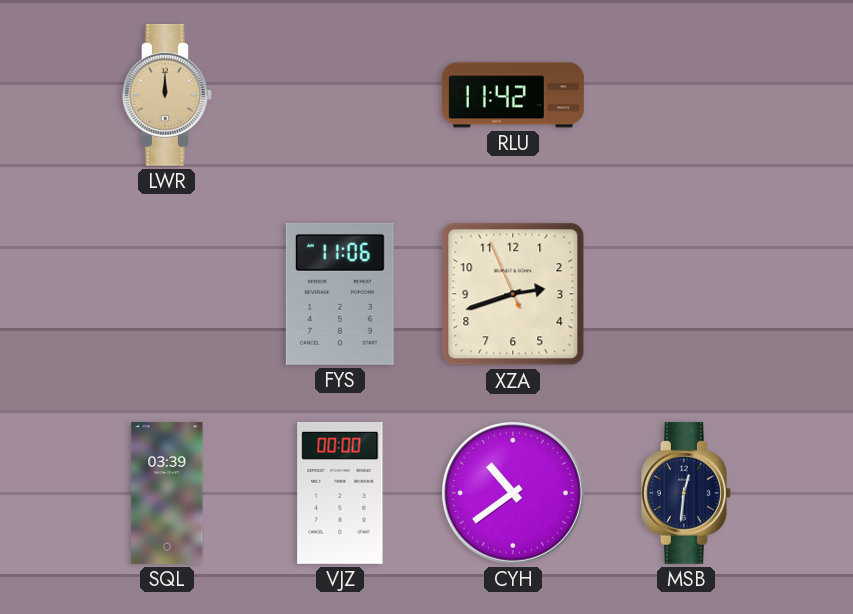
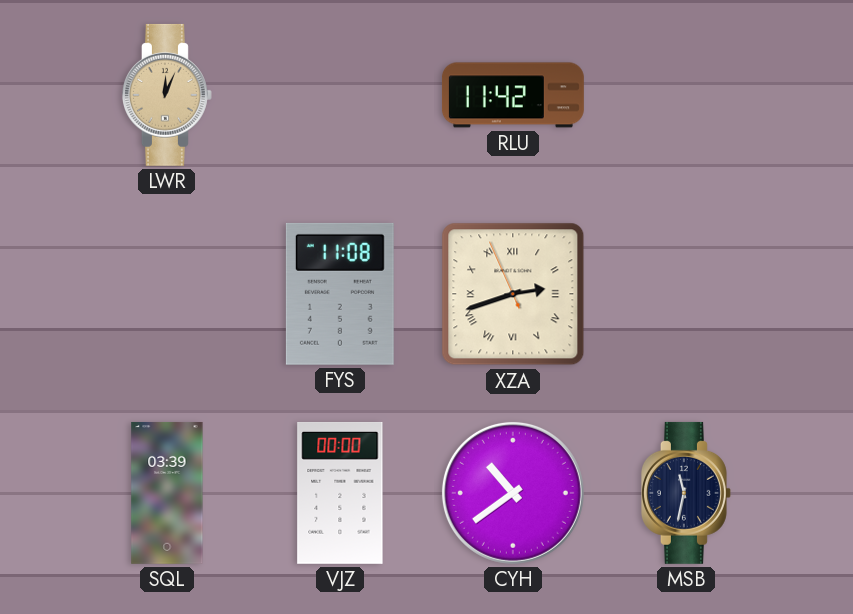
LWR: 12:00 -> 12:04
FYS: 11:06 -> 11:08
XZA numerals: Arabic -> Roman
MSB: 12:31 -> 11:32
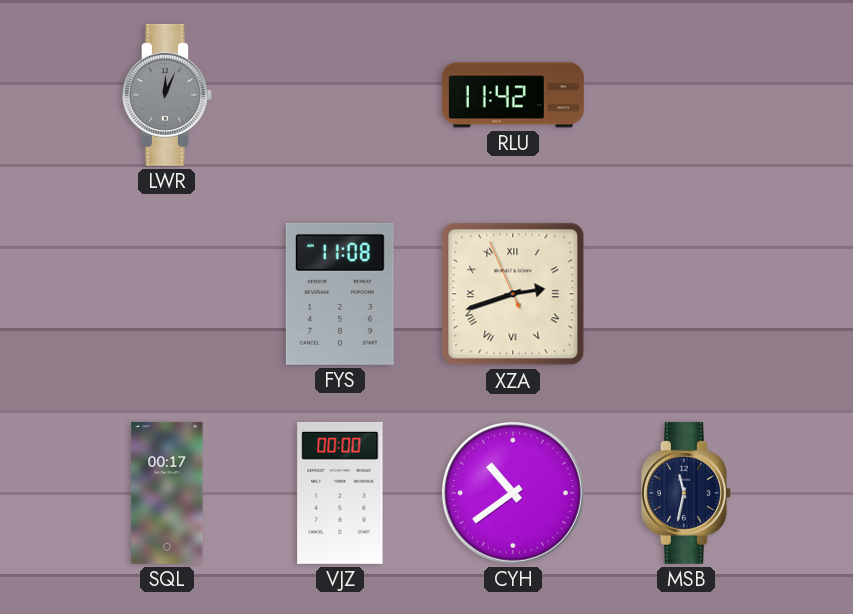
LWR dial: champagne -> grey
SQL: 03:39 -> 00:17
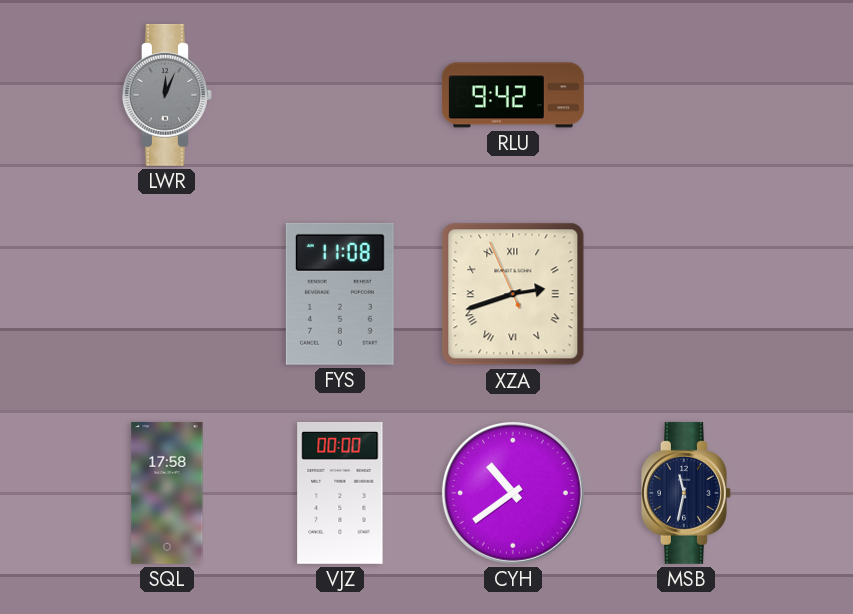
RLU: 11:42 -> 9:42
SQL: 00:17 -> 17:58
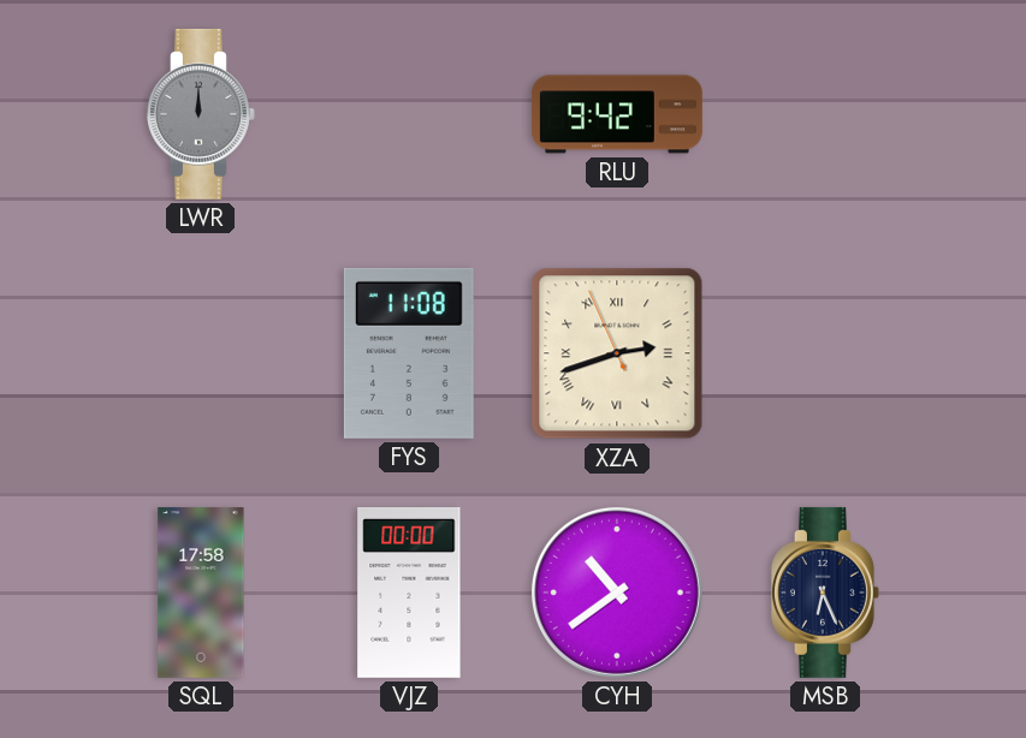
LWR: 12:04 -> 12:00
MSB: 11:32 -> 6:26
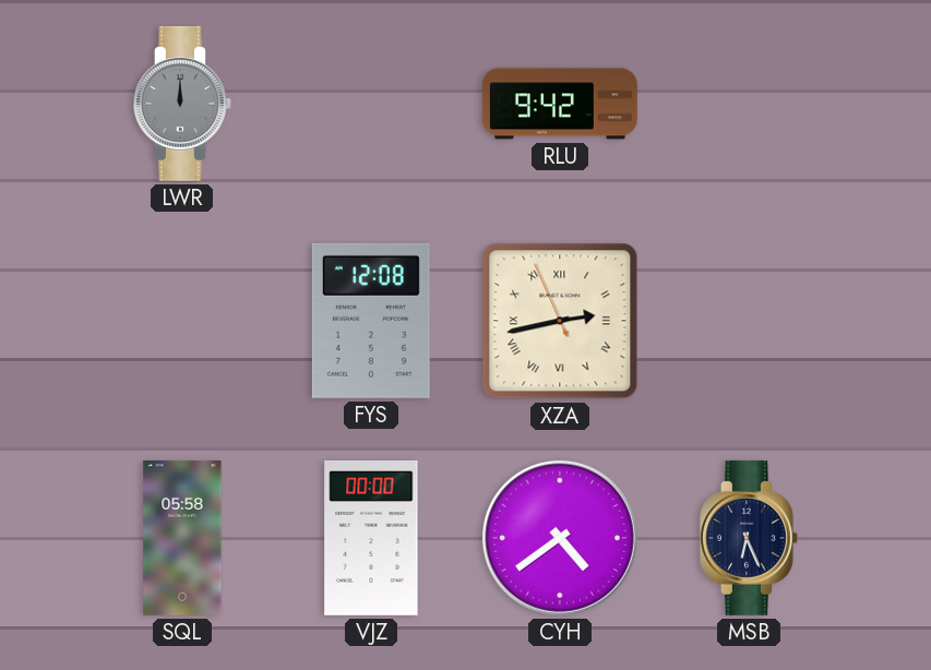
FYS: 11:08 -> 12:08
XZA: 2:41 -> 2:42
SQL: 17:58 -> 05:58
CYH: 10:39 -> 4:39
